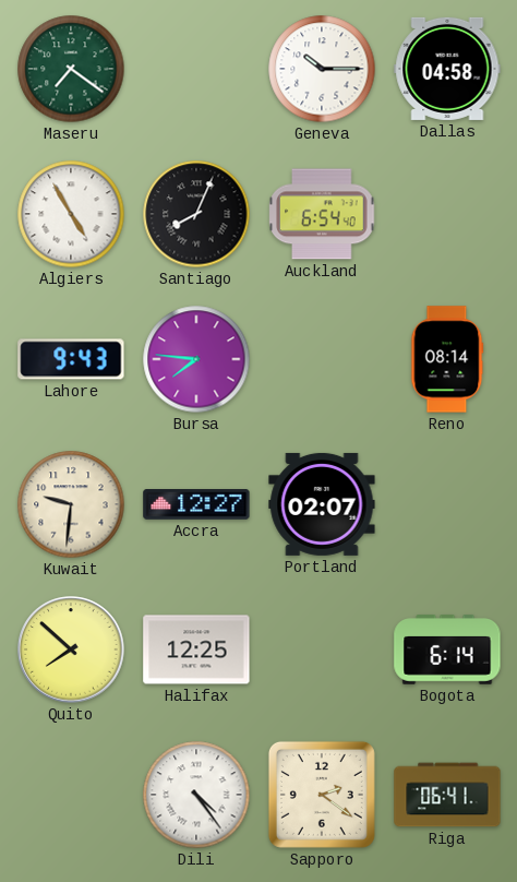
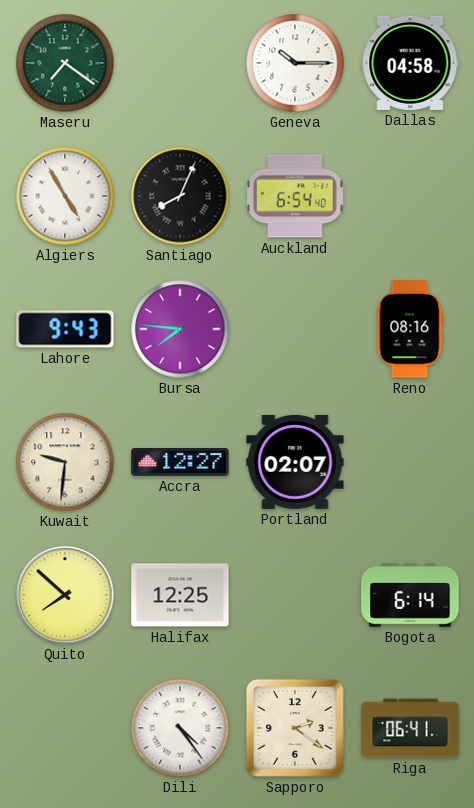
Reno: 08:14 -> 08:16
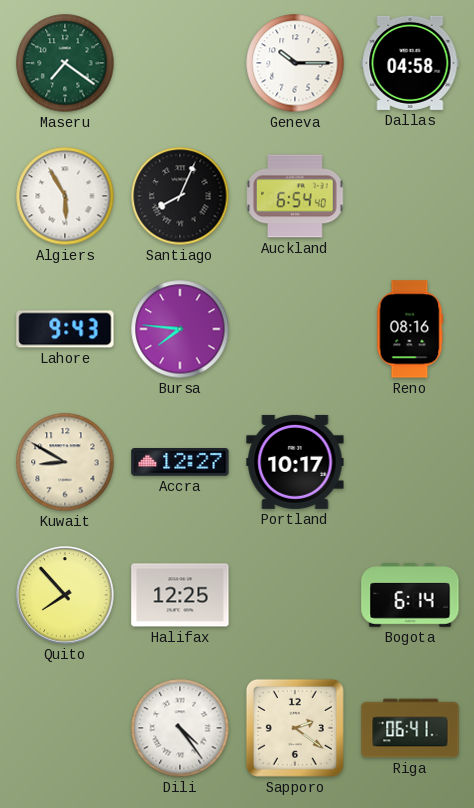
Algiers: 4:55 -> 5:55
Kuwait: 9:31 -> 8:50
Portland: 02:07 -> 10:17
Quito: 7:52 -> 7:53
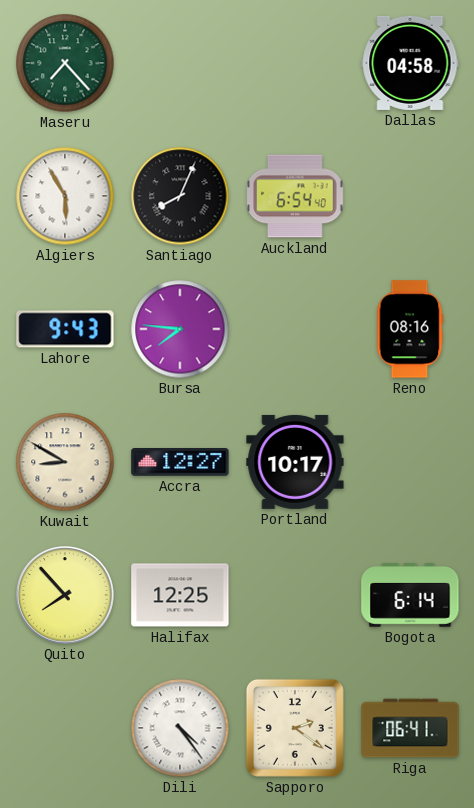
Maseru: 7:21 -> 7:23
Geneva: 10:15 -> none
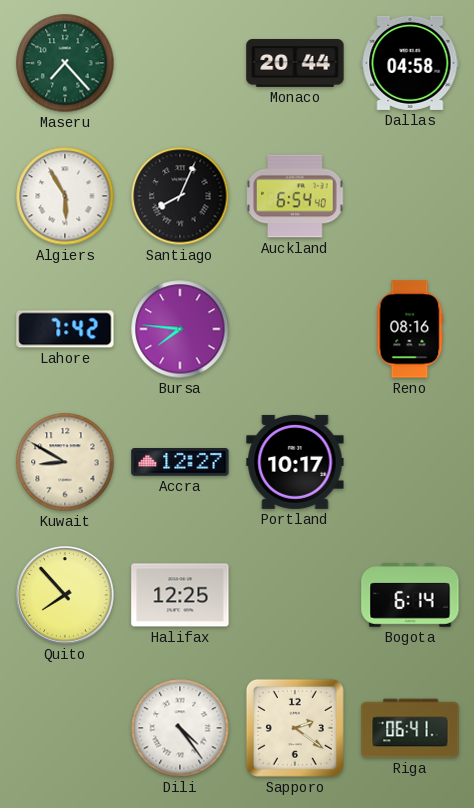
Monaco: none -> 20:44
Lahore: 9:43 -> 7:42
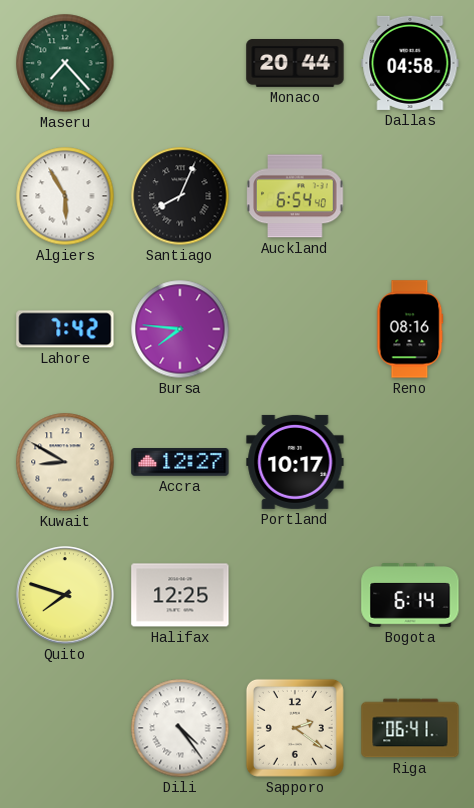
Quito: 7:53 -> 7:48
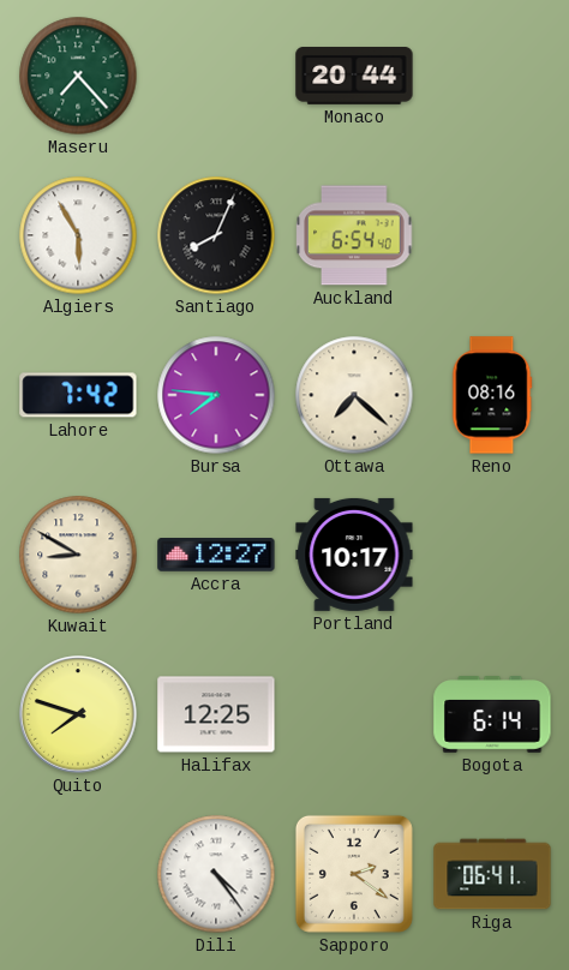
Dallas: 04:58 -> none
Ottawa: none -> 7:22
